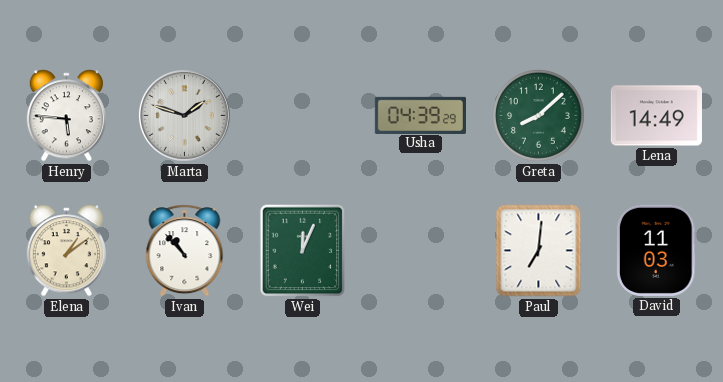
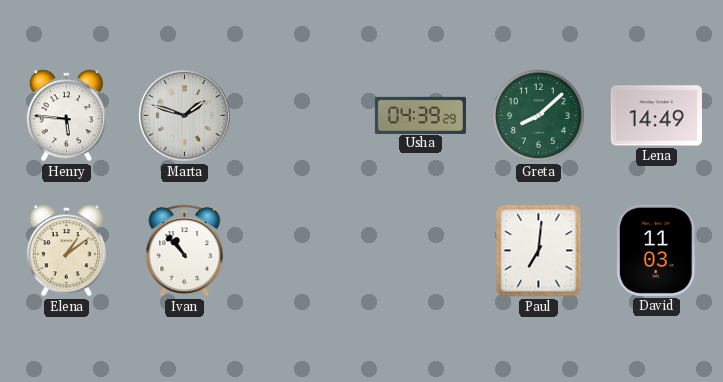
Wei: 12:04 -> none
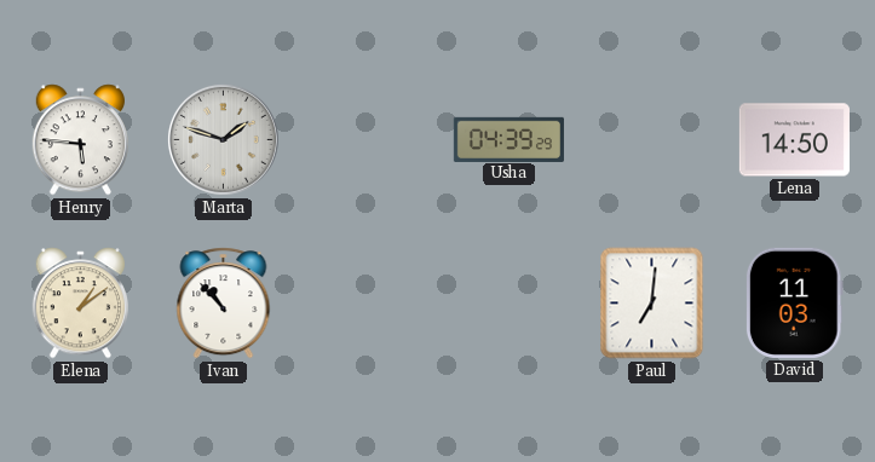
Greta: 8:08 -> none
Lena: 14:49 -> 14:50
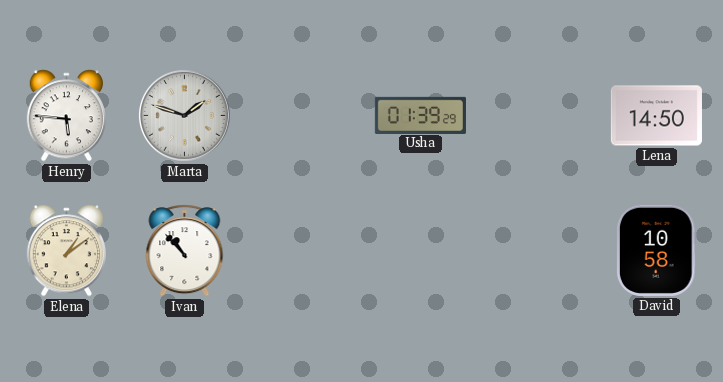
Usha: 04:39 -> 01:39
Paul: 7:01 -> none
David: 11:03 -> 10:58
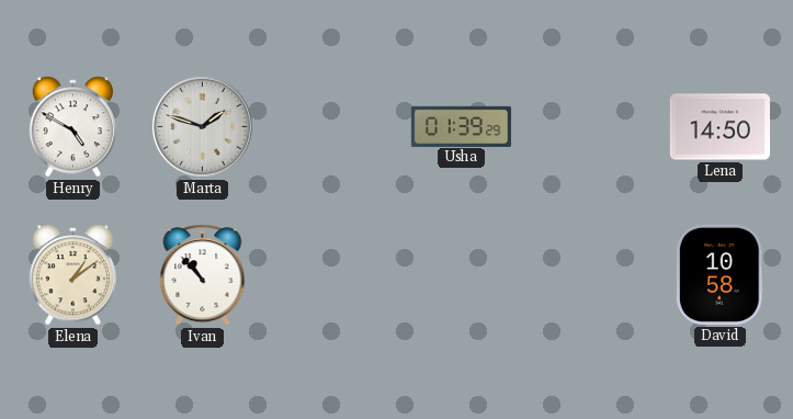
Henry: 5:46 -> 4:50
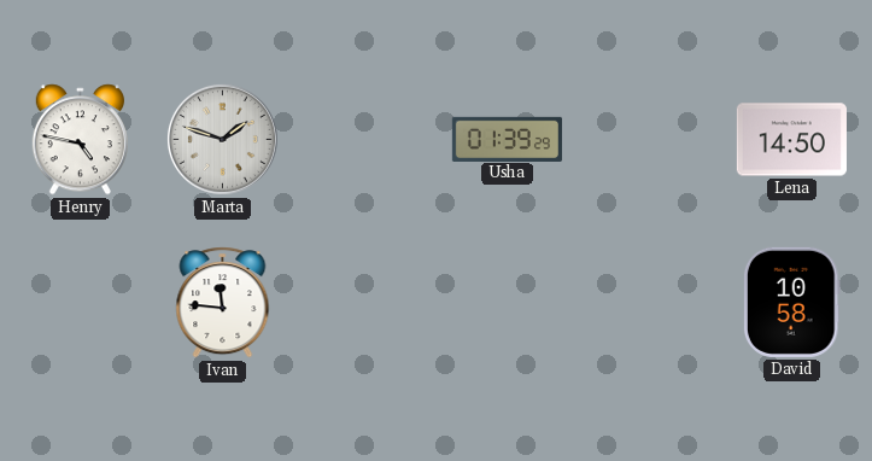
Henry: 4:50 -> 4:47
Elena: 1:09 -> none
Ivan: 10:53 -> 11:46
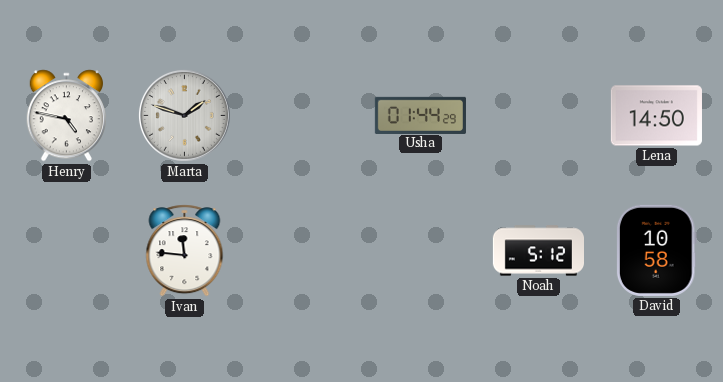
Usha: 01:39 -> 01:44
Noah: none -> 5:12
